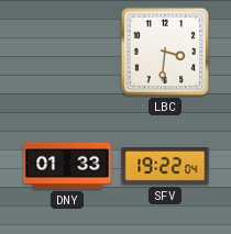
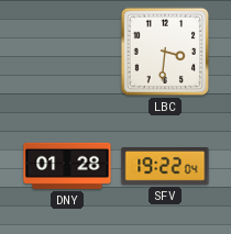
DNY: 01:33 -> 01:28
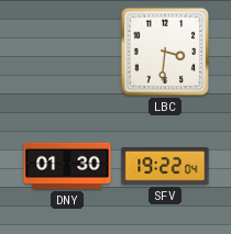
DNY: 01:28 -> 01:30
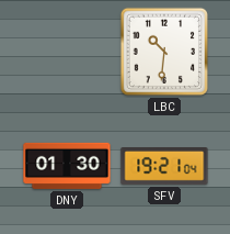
LBC: 3:31 -> 10:31
SFV: 19:22 -> 19:21
